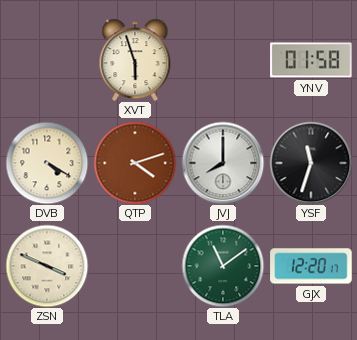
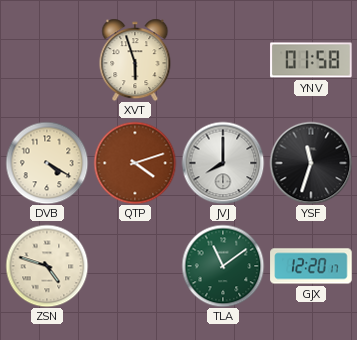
ZSN: 3:49 -> 4:48
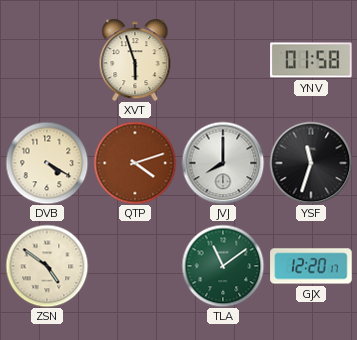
ZSN: 4:48 -> 4:51
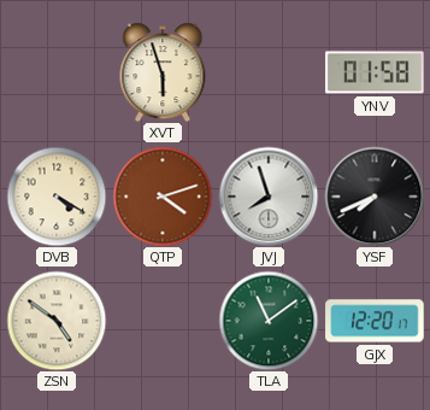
JVJ: 8:00 -> 7:57
YSF: 11:33 -> 7:41
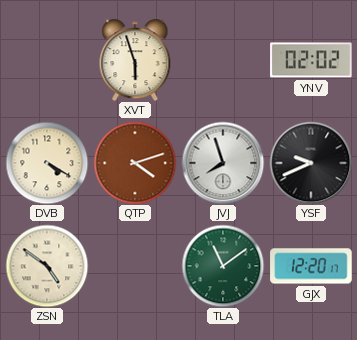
YNV: 01:58 -> 02:02
YSF: 7:41 -> 9:41
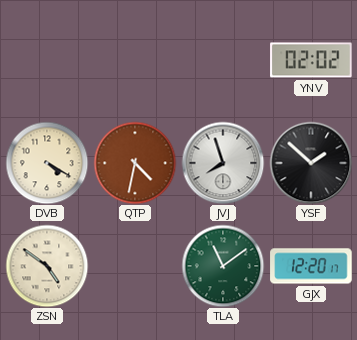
XVT: 5:57 -> none
QTP: 4:12 -> 4:32
YSF: 9:41 -> 1:52
